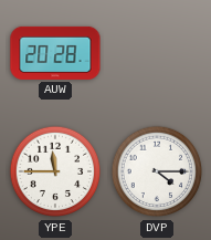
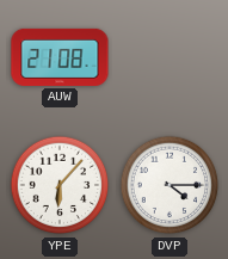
AUW: 20:28 -> 21:08
YPE: 11:45 -> 6:07
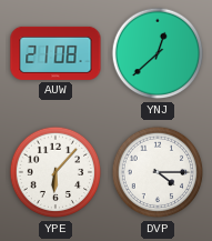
YNJ: none -> 12:38
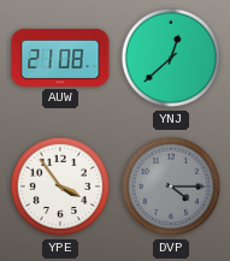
YPE: 6:07 -> 3:54
DVP dial: white -> grey
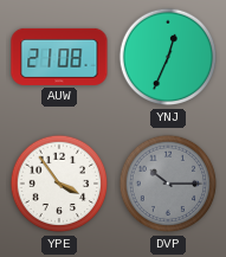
YNJ: 12:38 -> 12:34
DVP: 4:15 -> 10:15
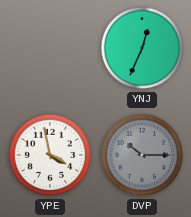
AUW: 21:08 -> none
YPE: 3:54 -> 3:58
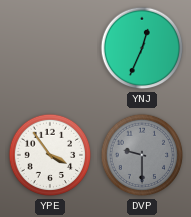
YPE: 3:58 -> 3:54
DVP: 10:15 -> 9:30
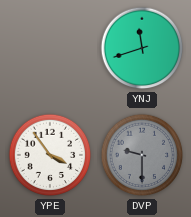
YNJ: 12:34 -> 11:42
